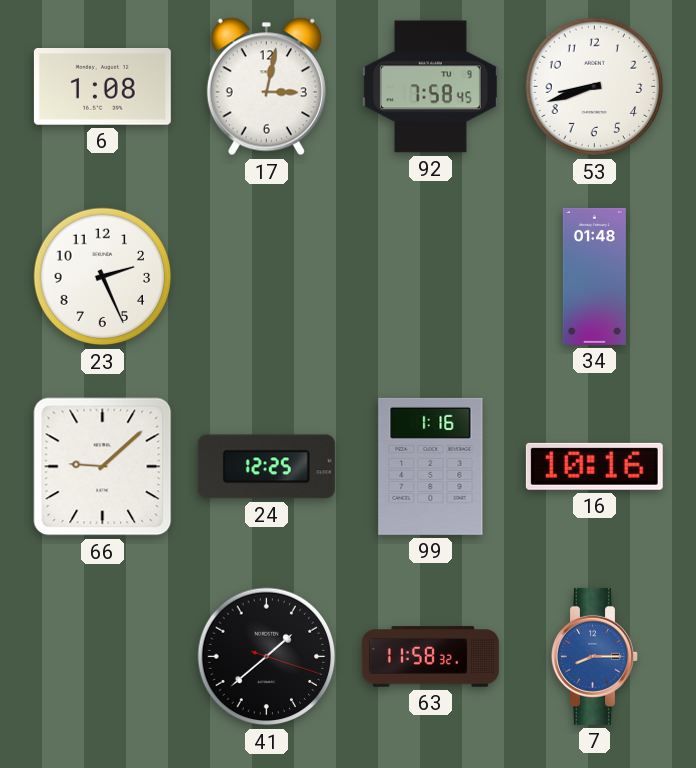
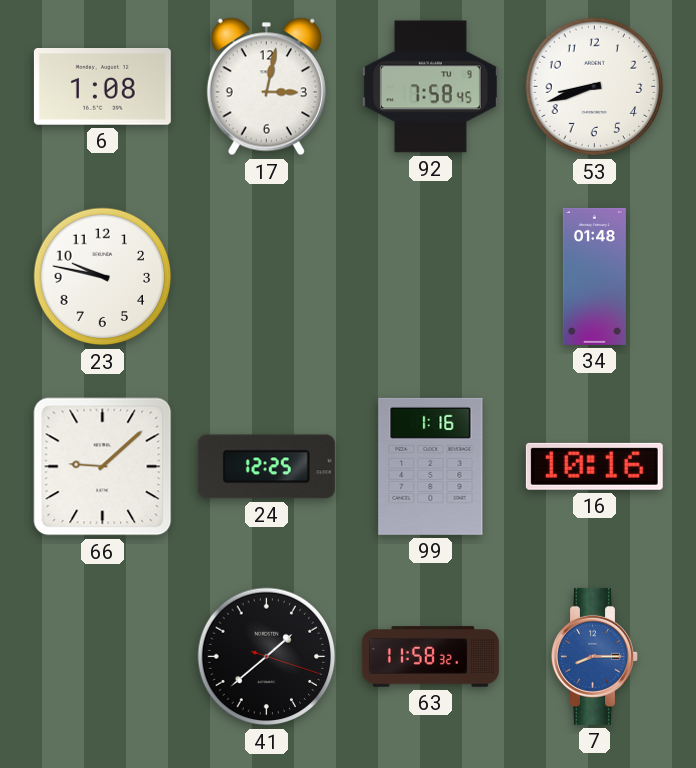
23: 2:26 -> 9:47
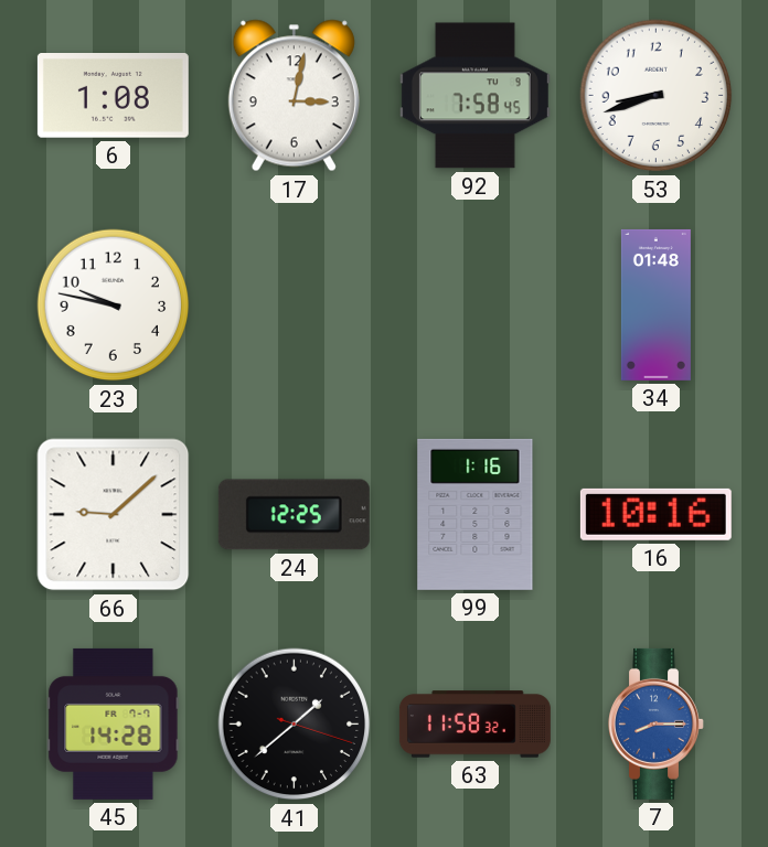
45: none -> 14:28
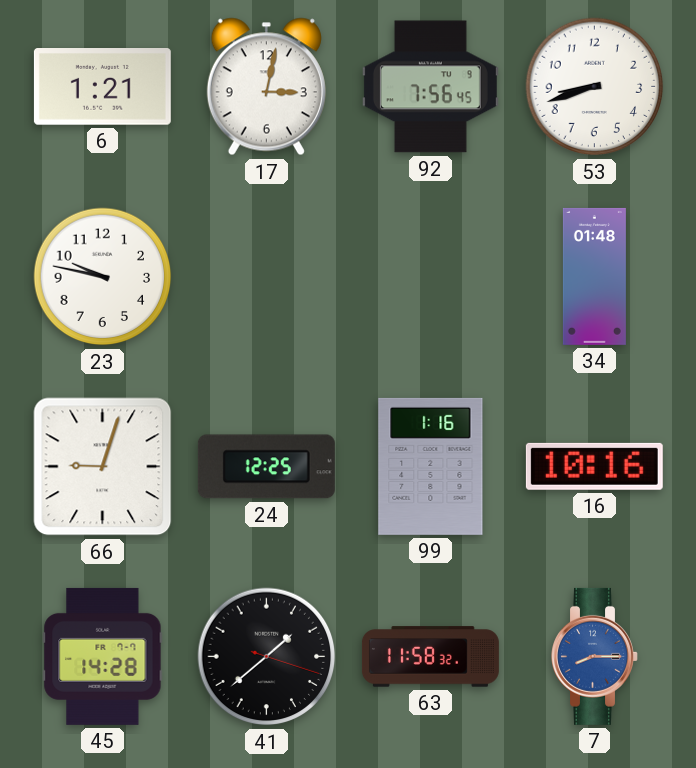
6: 1:08 -> 1:21
92: 7:58 -> 7:56
66: 9:08 -> 9:03
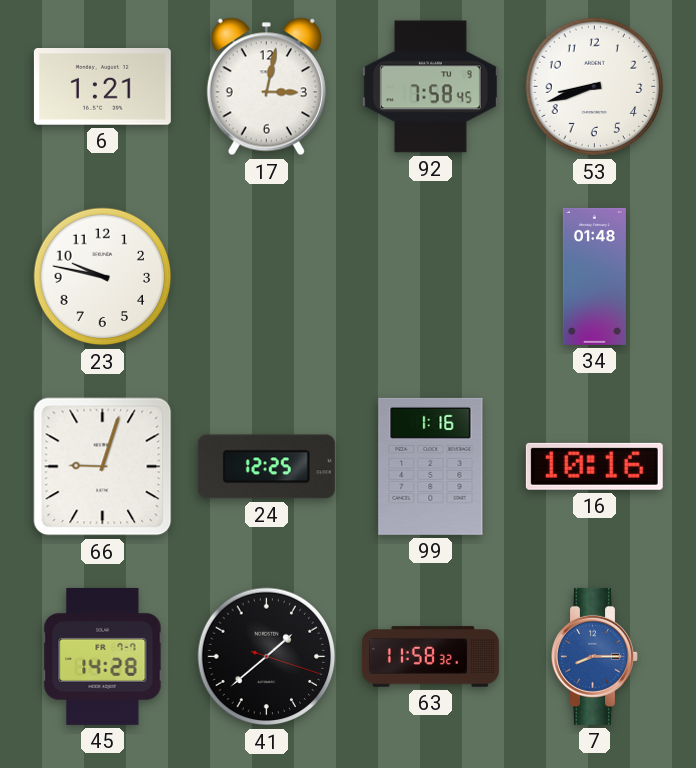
92: 7:56 -> 7:58
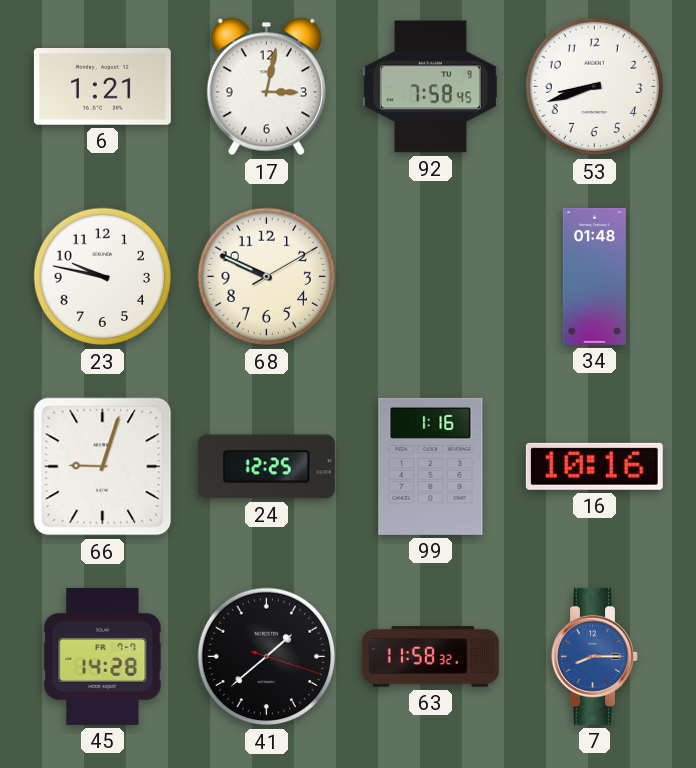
68: none -> 9:49
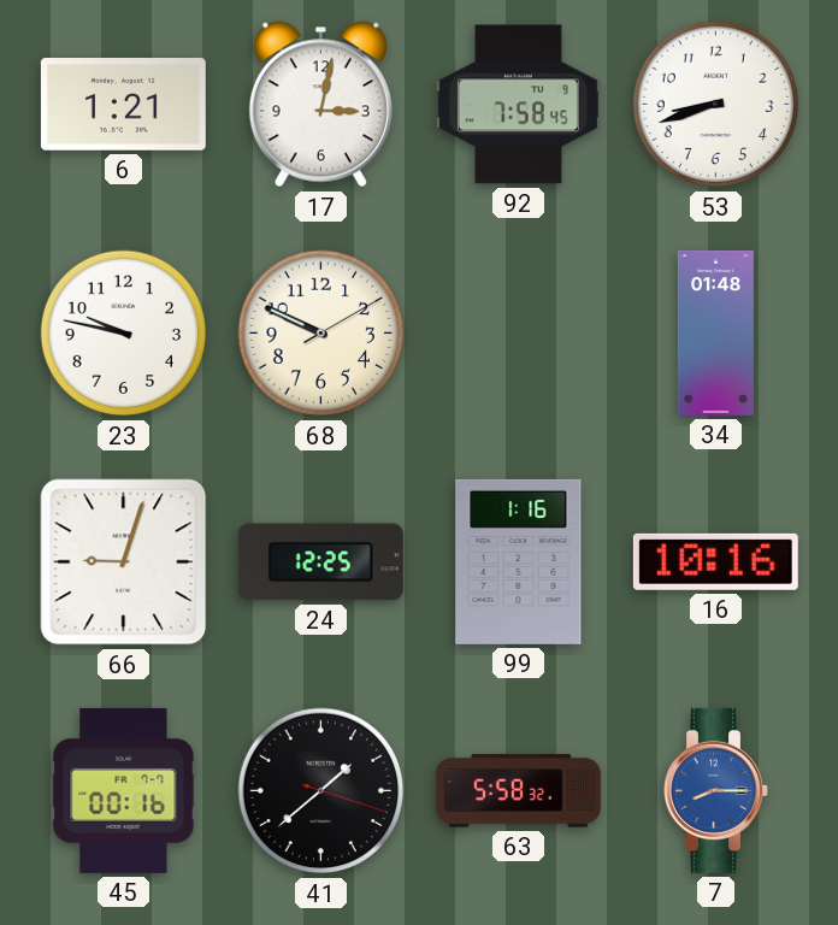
45: 14:28 -> 00:16
63: 11:58 -> 5:58
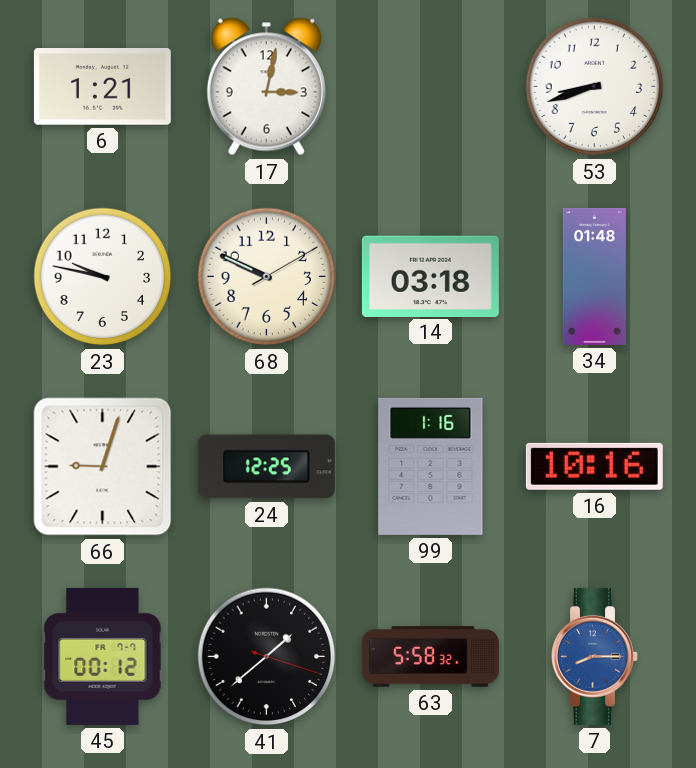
92: 7:58 -> none
14: none -> 03:18
45: 00:16 -> 00:12
